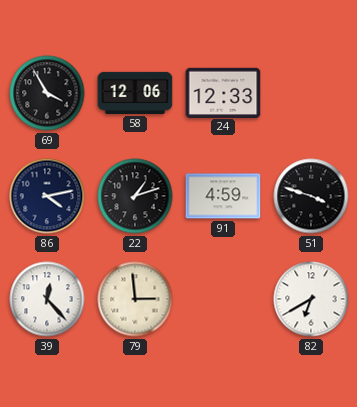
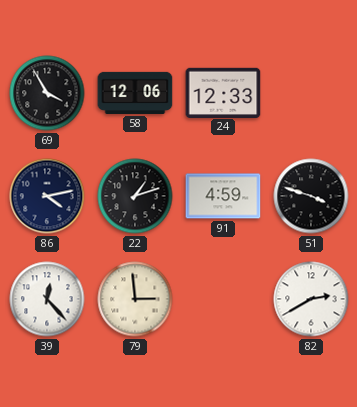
82: 6:40 -> 2:40
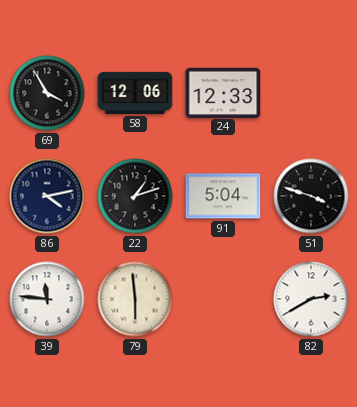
91: 4:59 -> 5:04
39: 12:23 -> 11:46
79: 2:59 -> 5:59
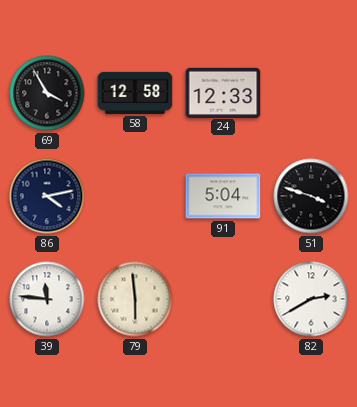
58: 12:06 -> 12:58
22: 1:12 -> none
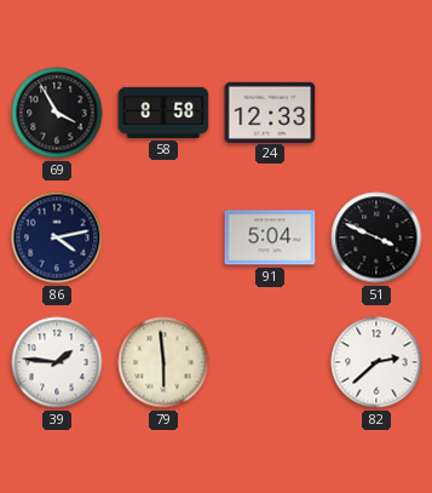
58: 12:58 -> 8:58
51: 3:48 -> 3:49
39: 11:46 -> 1:46
82: 2:40 -> 2:38
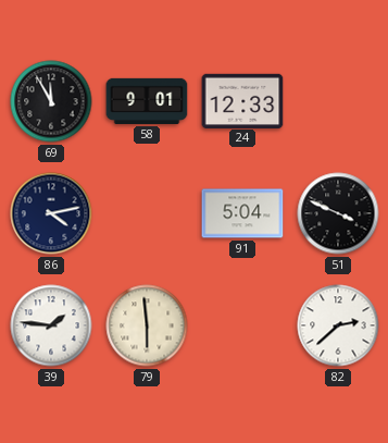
69: 3:55 -> 11:55
58: 8:58 -> 9:01
